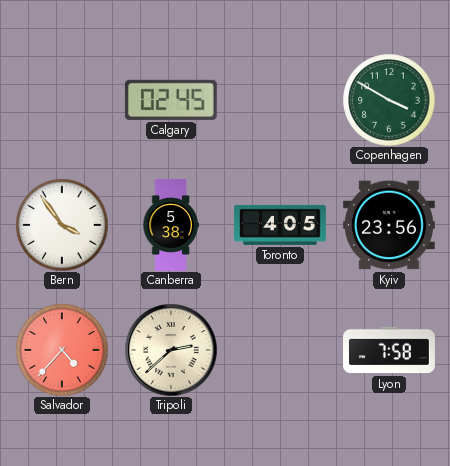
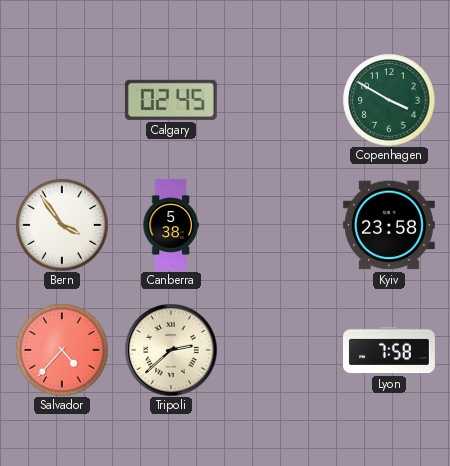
Toronto: 4:05 -> none
Kyiv: 23:56 -> 23:58
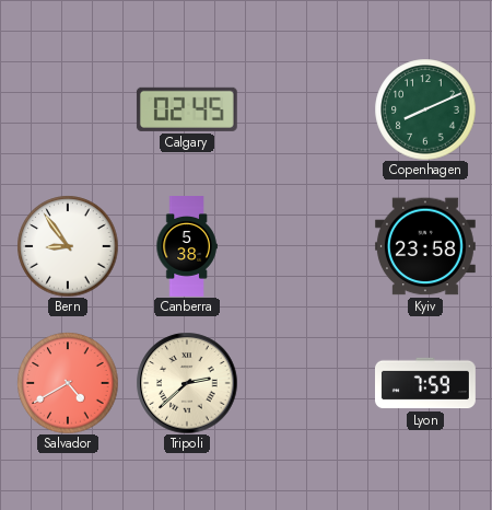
Copenhagen: 3:50 -> 8:11
Bern: 3:54 -> 8:54
Salvador: 4:37 -> 4:40
Lyon: 7:58 -> 7:59
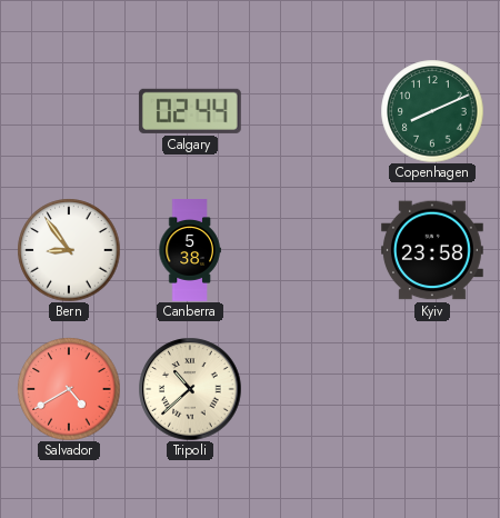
Calgary: 02:45 -> 02:44
Tripoli: 2:38 -> 10:38
Lyon: 7:59 -> none
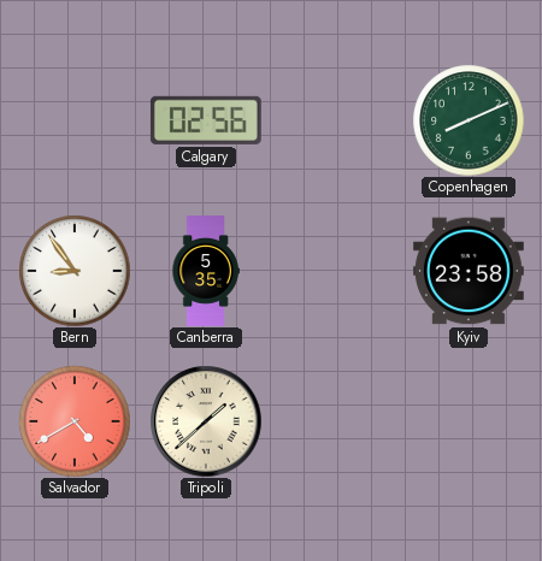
Calgary: 02:44 -> 02:56
Canberra: 5:38 -> 5:35
Tripoli: 10:38 -> 1:38
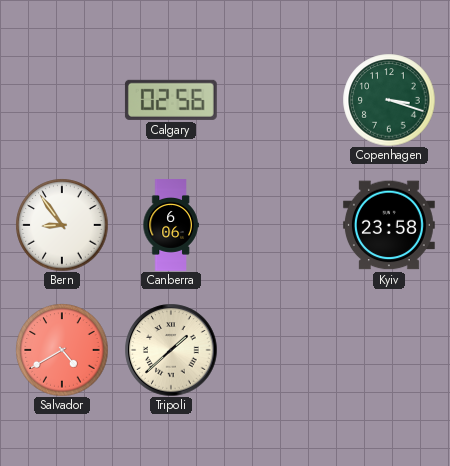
Copenhagen: 8:11 -> 3:18
Canberra: 5:35 -> 6:06
